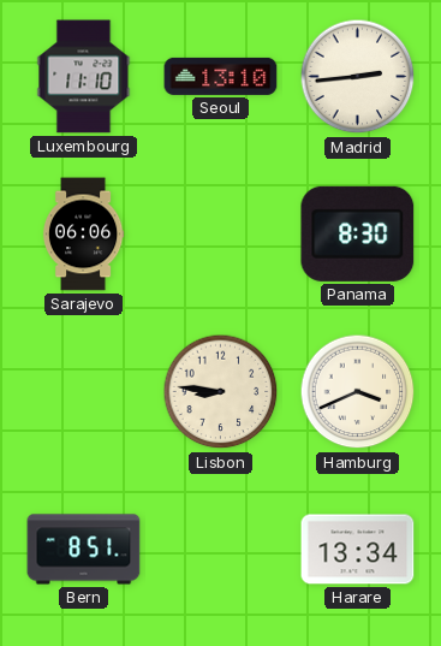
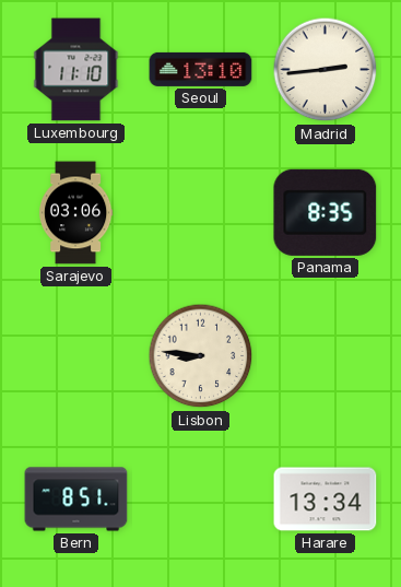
Sarajevo: 06:06 -> 03:06
Panama: 8:30 -> 8:35
Hamburg: 3:41 -> none
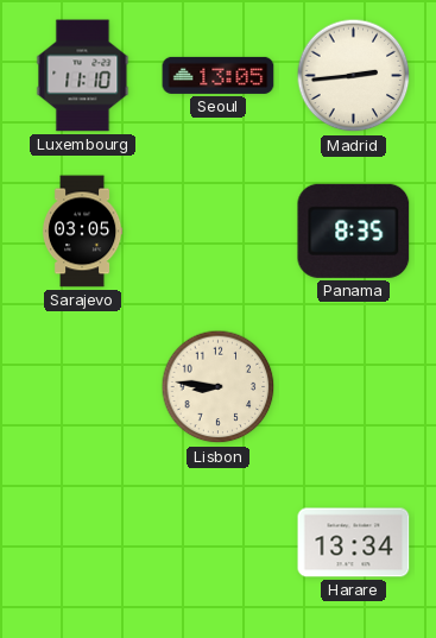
Seoul: 13:10 -> 13:05
Sarajevo: 03:06 -> 03:05
Bern: 8:51 -> none
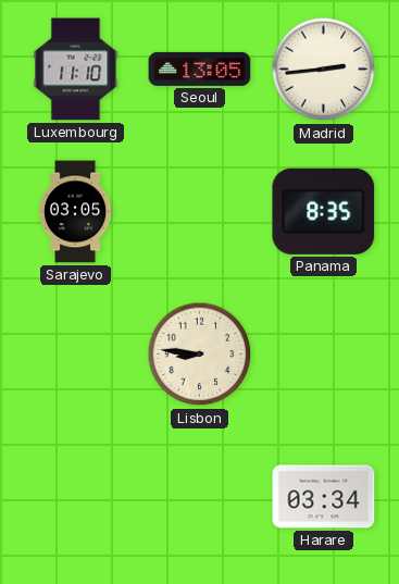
Harare: 13:34 -> 03:34
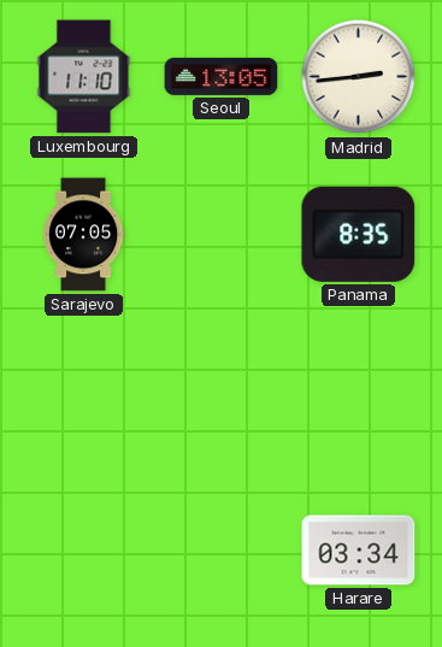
Sarajevo: 03:05 -> 07:05
Lisbon: 8:46 -> none
